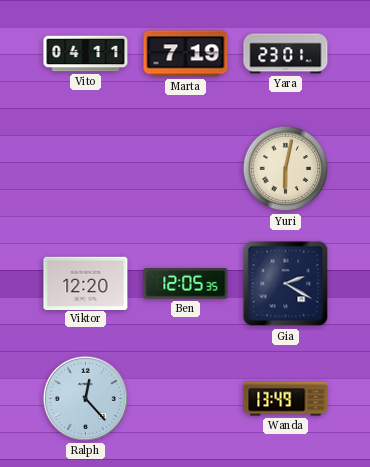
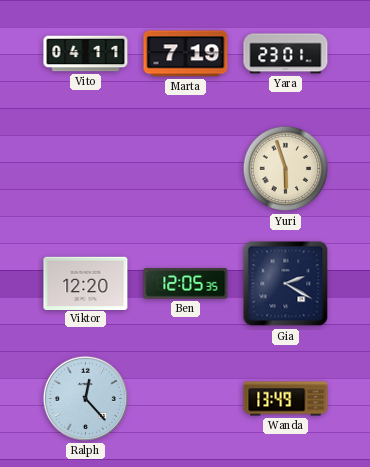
Yuri: 6:02 -> 5:57
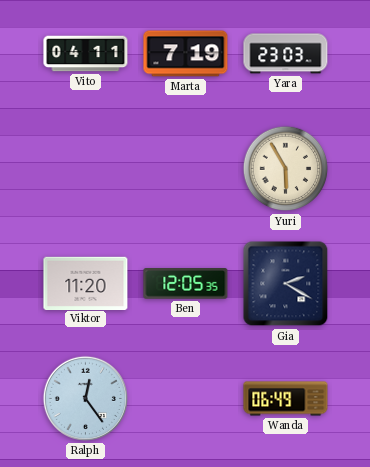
Yara: 23:01 -> 23:03
Yuri: 5:57 -> 5:55
Viktor: 12:20 -> 11:20
Ralph: 12:23 -> 12:24
Wanda: 13:49 -> 06:49
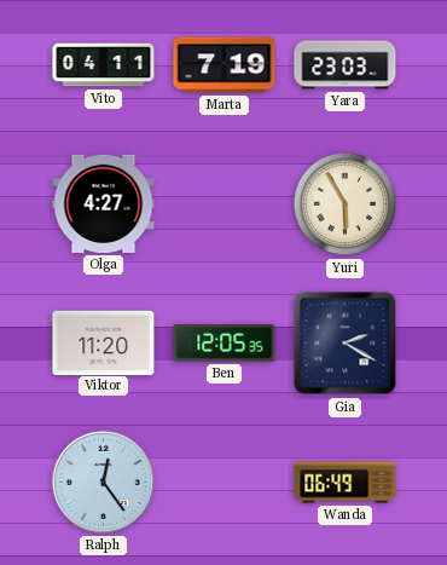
Olga: none -> 4:27
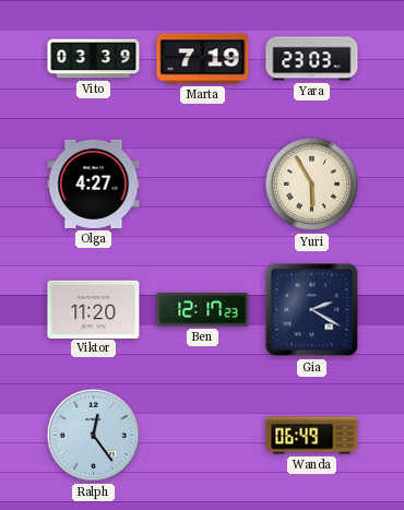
Vito: 04:11 -> 03:39
Ben: 12:05 -> 12:17
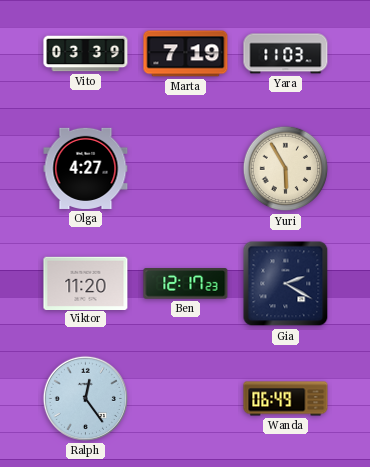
Yara: 23:03 -> 11:03
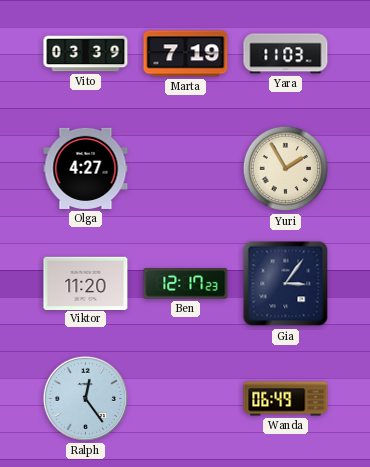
Yuri: 5:55 -> 1:55
Gia: 2:20 -> 3:06
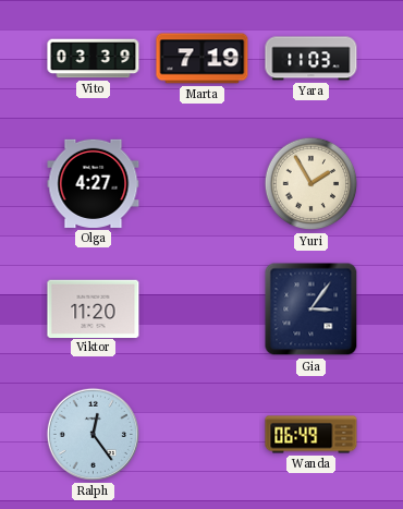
Ben: 12:17 -> none
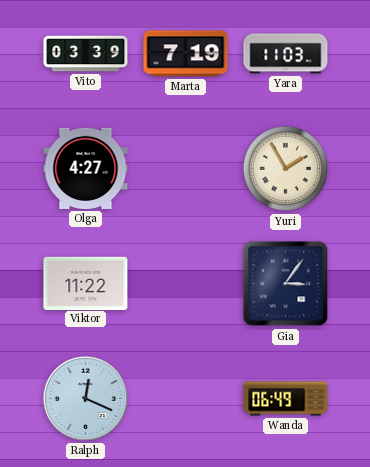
Viktor: 11:20 -> 11:22
Ralph: 12:24 -> 12:19
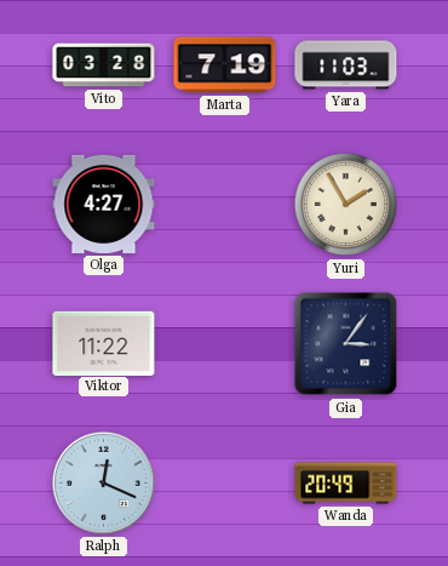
Vito: 03:39 -> 03:28
Wanda: 06:49 -> 20:49
